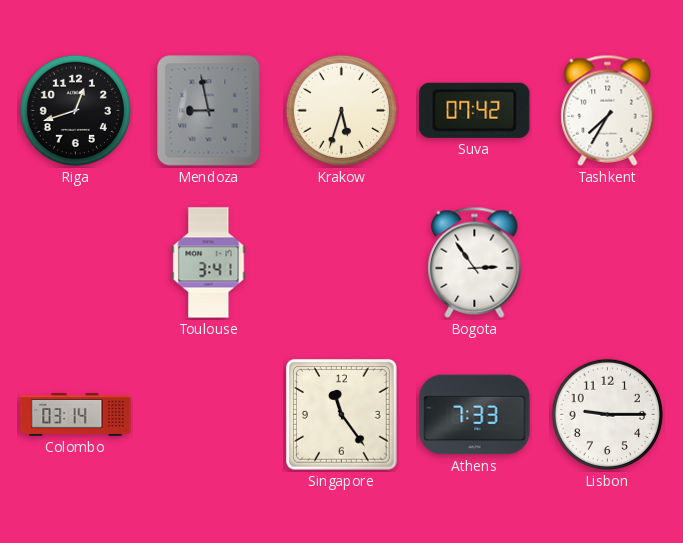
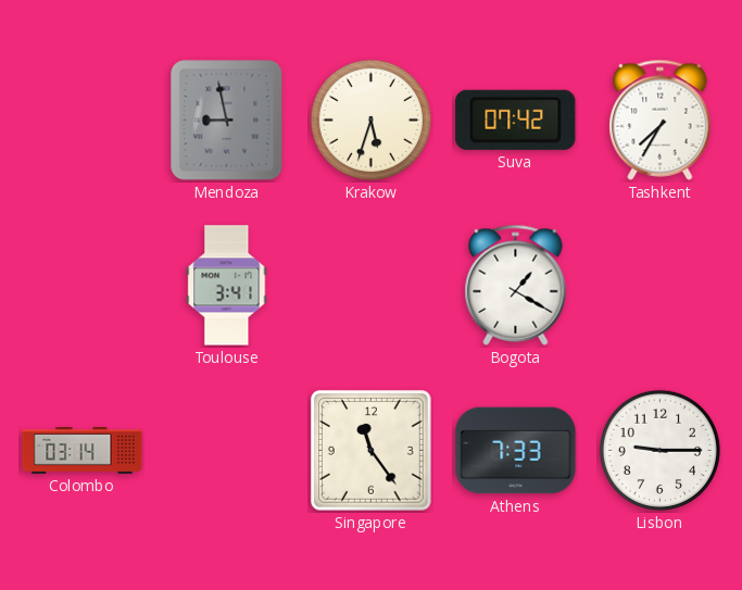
Riga: 12:42 -> none
Bogota: 2:54 -> 1:20
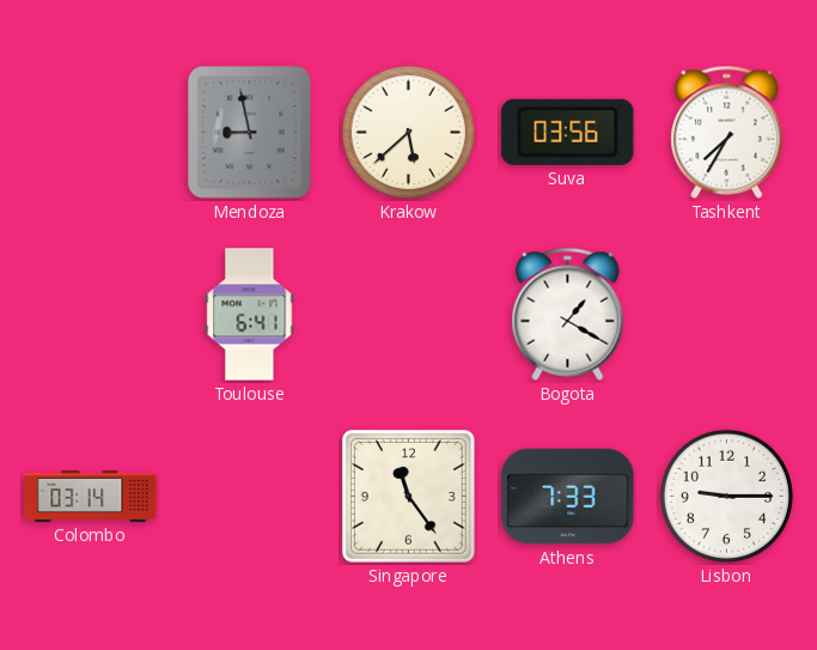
Krakow: 5:33 -> 5:38
Suva: 07:42 -> 03:56
Toulouse: 3:41 -> 6:41
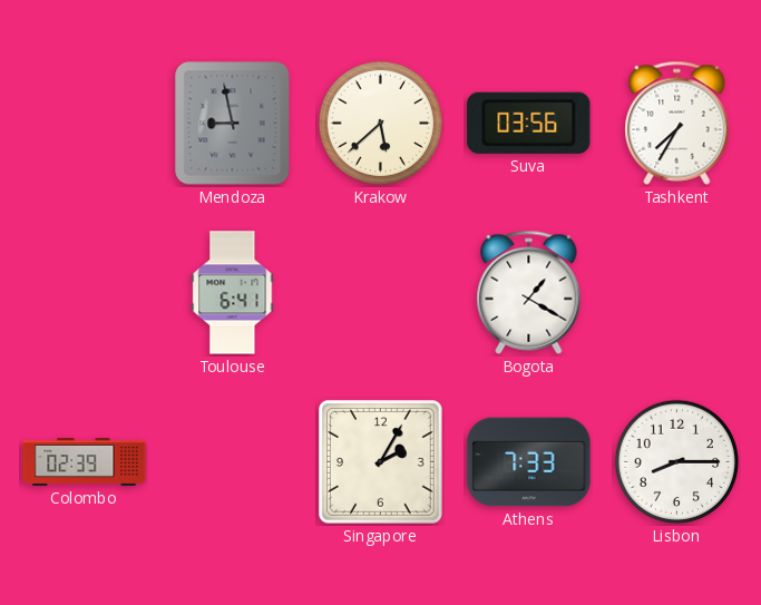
Colombo: 03:14 -> 02:39
Singapore: 11:24 -> 2:05
Lisbon: 9:15 -> 8:15
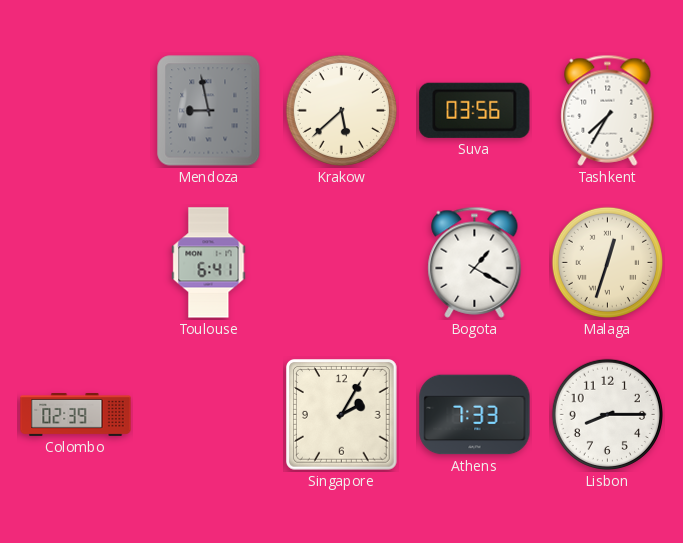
Malaga: none -> 12:33
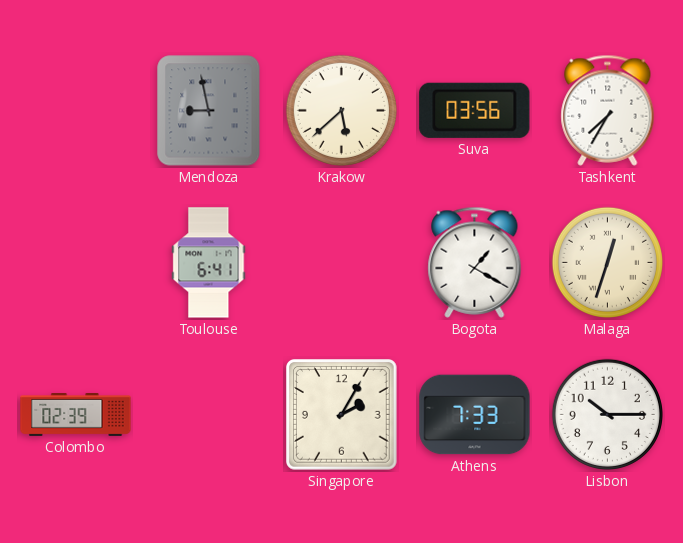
Lisbon: 8:15 -> 10:15
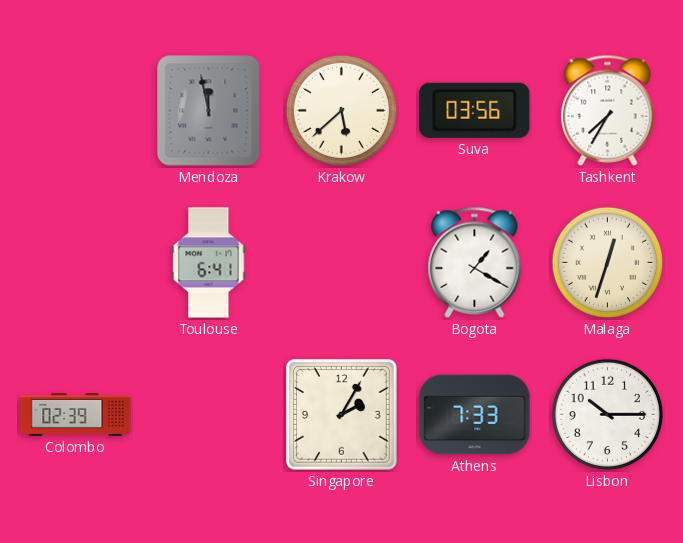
Mendoza: 8:58 -> 11:58
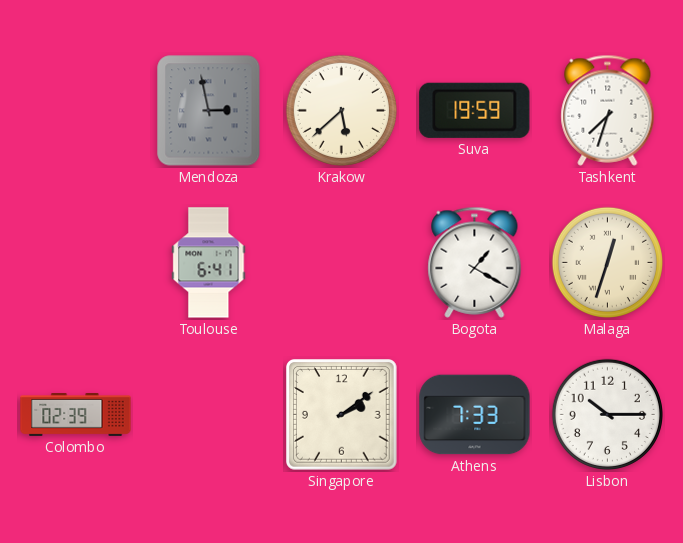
Mendoza: 11:58 -> 2:58
Suva: 03:56 -> 19:59
Tashkent: 7:35 -> 7:33
Singapore: 2:05 -> 2:09
